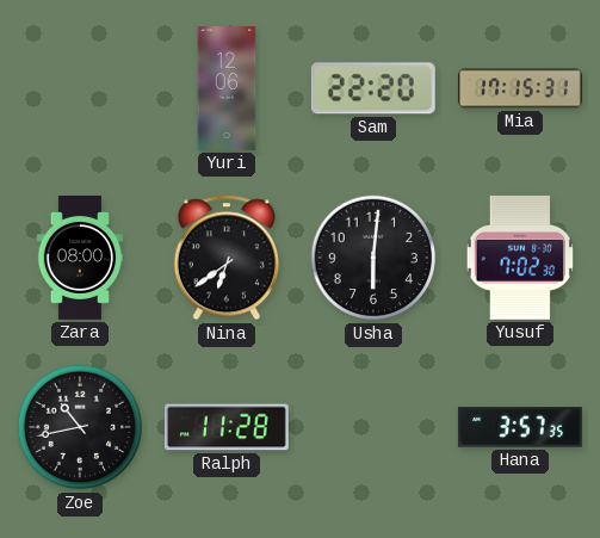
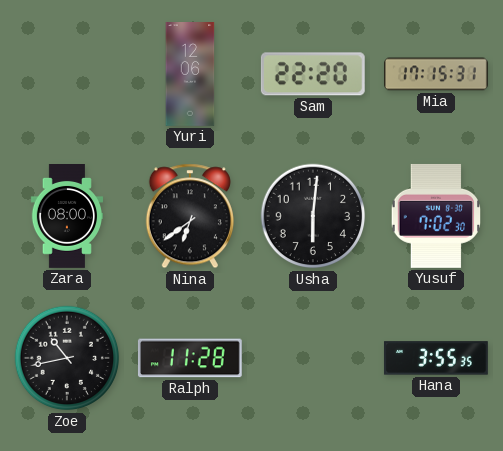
Hana: 3:57 -> 3:55
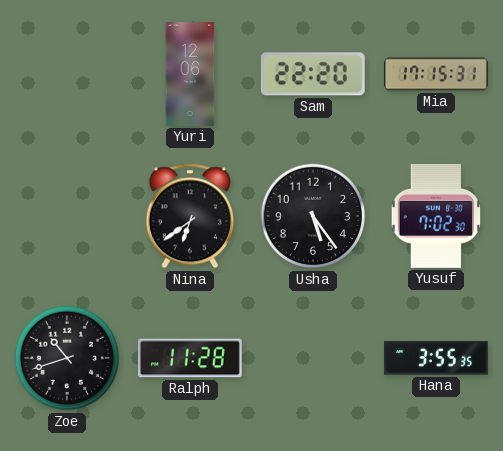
Zara: 08:00 -> none
Usha: 6:01 -> 5:24
Zoe: 10:43 -> 10:42
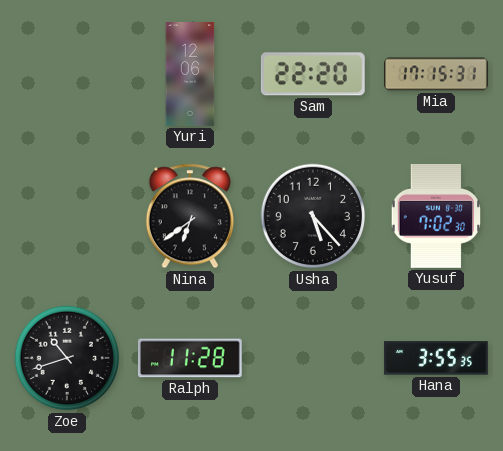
Usha: 5:24 -> 5:23
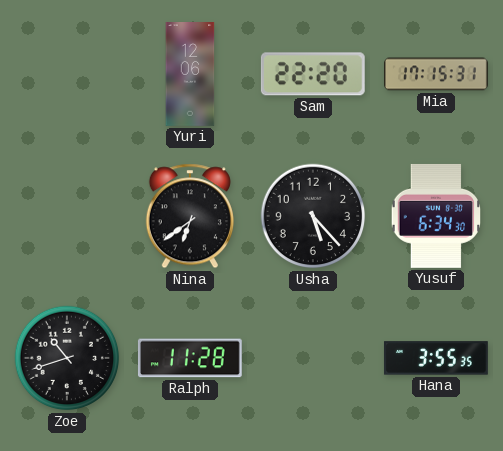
Yusuf: 7:02 -> 6:34
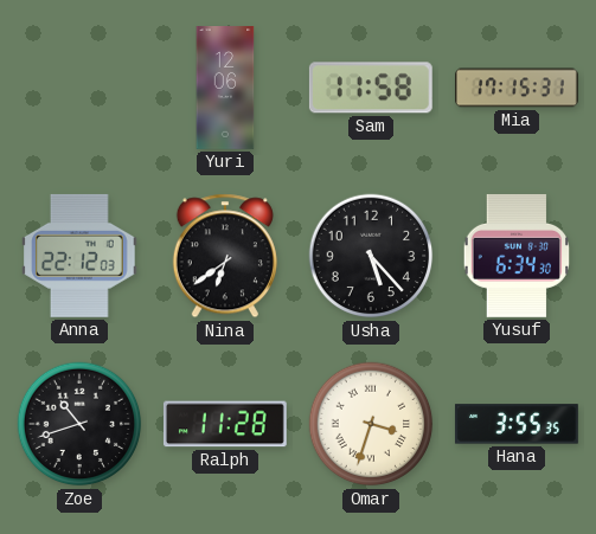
Sam: 22:20 -> 11:58
Anna: none -> 22:12
Omar: none -> 3:33
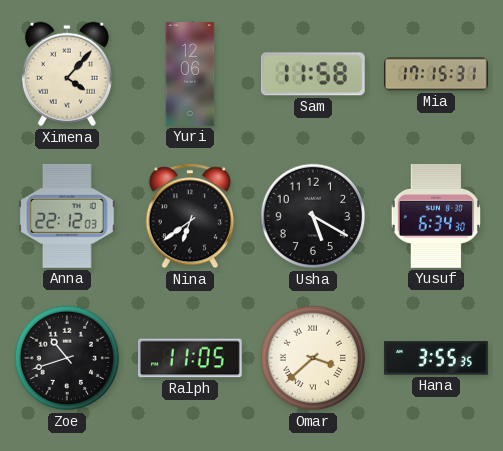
Ximena: none -> 4:07
Usha: 5:23 -> 5:20
Ralph: 11:28 -> 11:05
Omar: 3:33 -> 3:38
